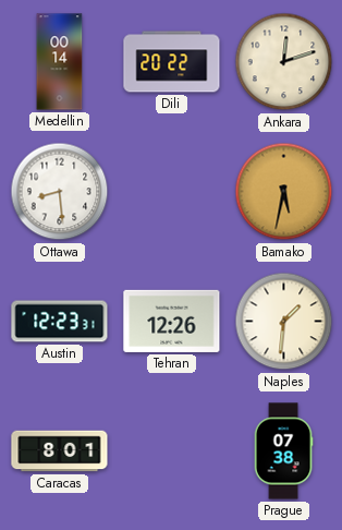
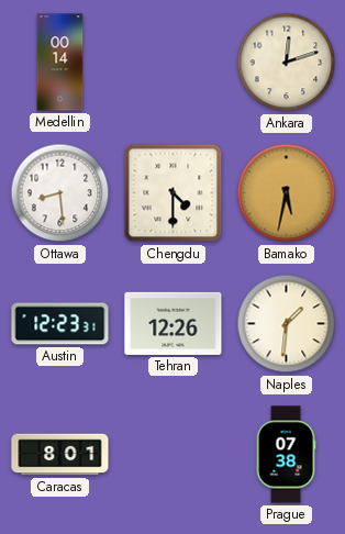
Dili: 20:22 -> none
Chengdu: none -> 4:30
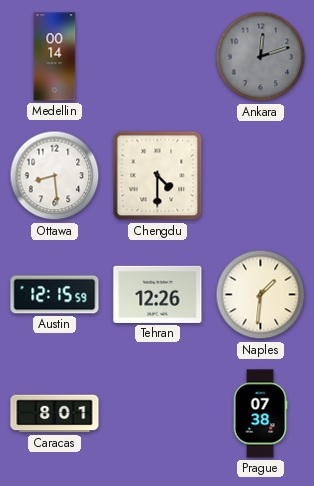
Ankara dial: cream -> grey
Bamako: 5:32 -> none
Austin: 12:23 -> 12:15
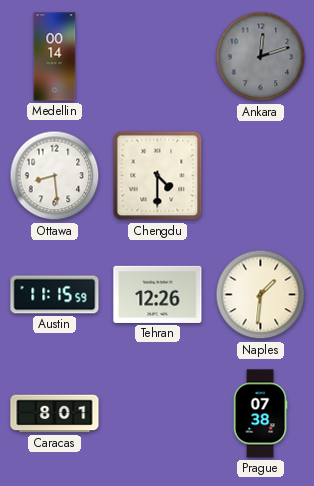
Austin: 12:15 -> 11:15
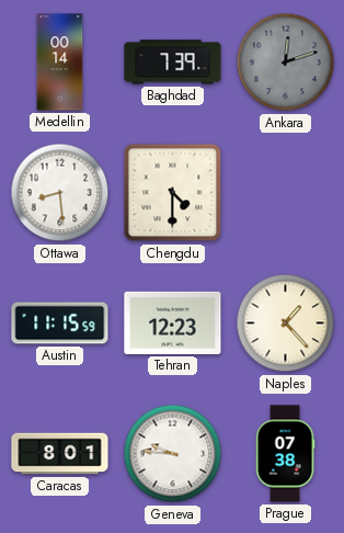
Baghdad: none -> 7:39
Tehran: 12:26 -> 12:23
Naples: 1:31 -> 1:23
Geneva: none -> 9:46
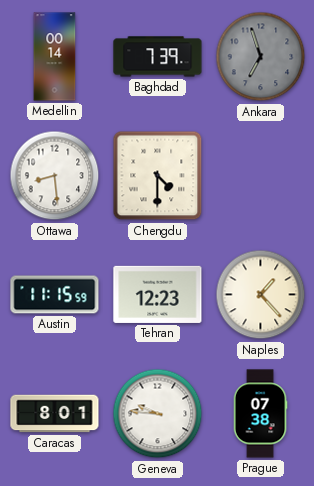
Ankara: 12:12 -> 6:57
